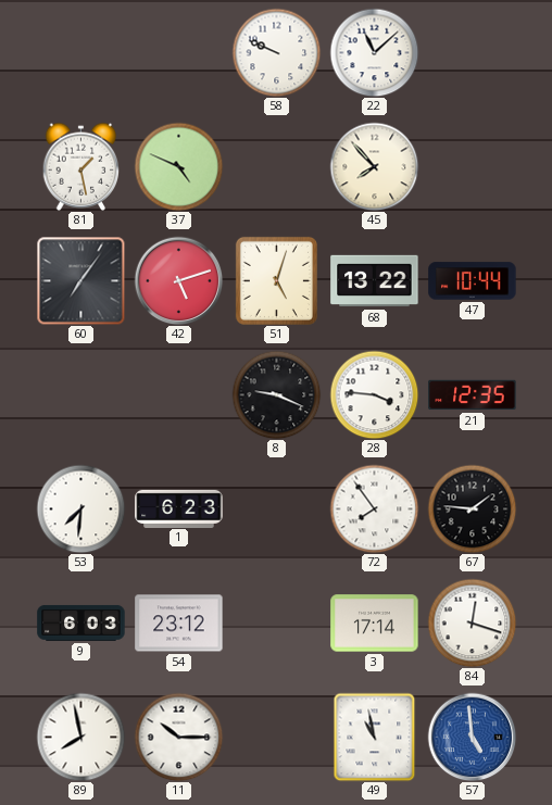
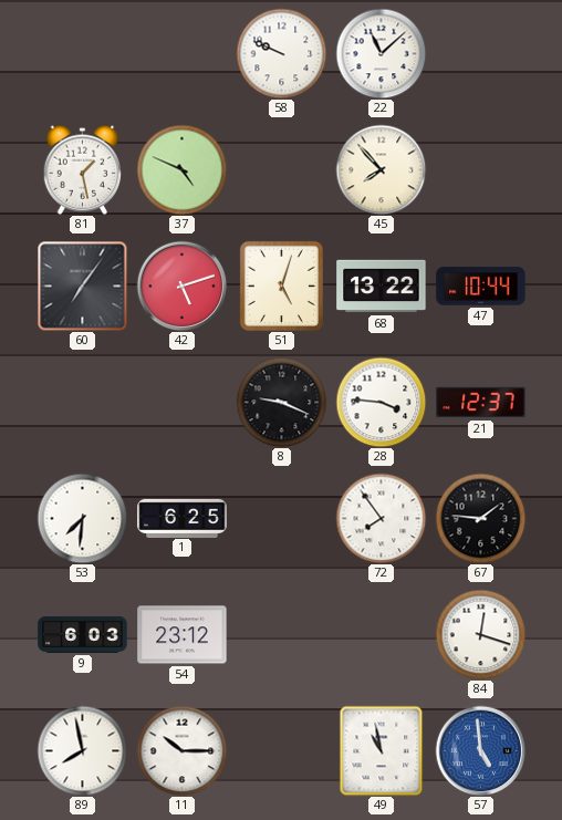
21: 12:35 -> 12:37
1: 6:23 -> 6:25
3: 17:14 -> none
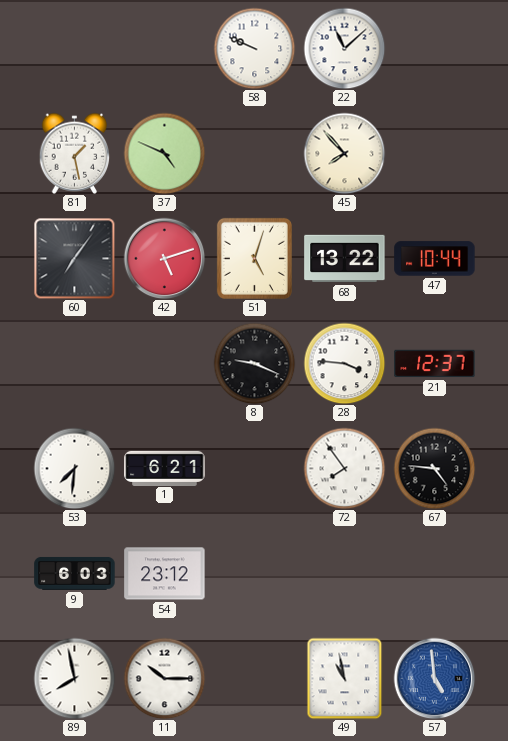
1: 6:25 -> 6:21
67: 1:46 -> 4:46
84: 12:18 -> none
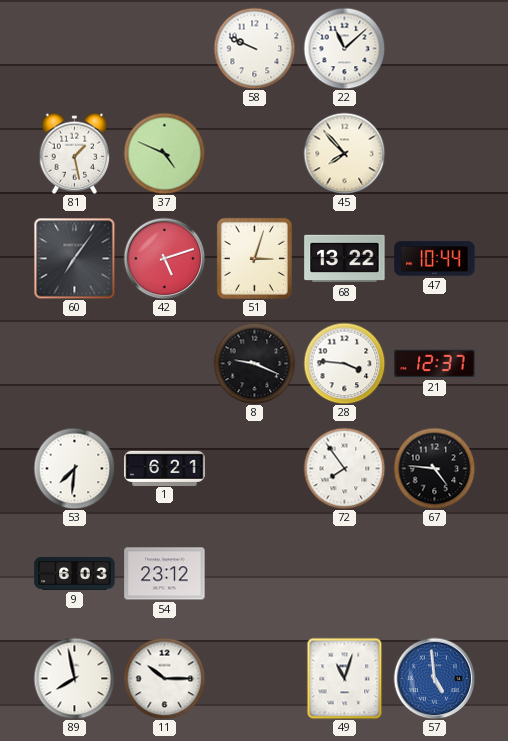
51: 5:03 -> 3:03
49: 10:58 -> 11:03
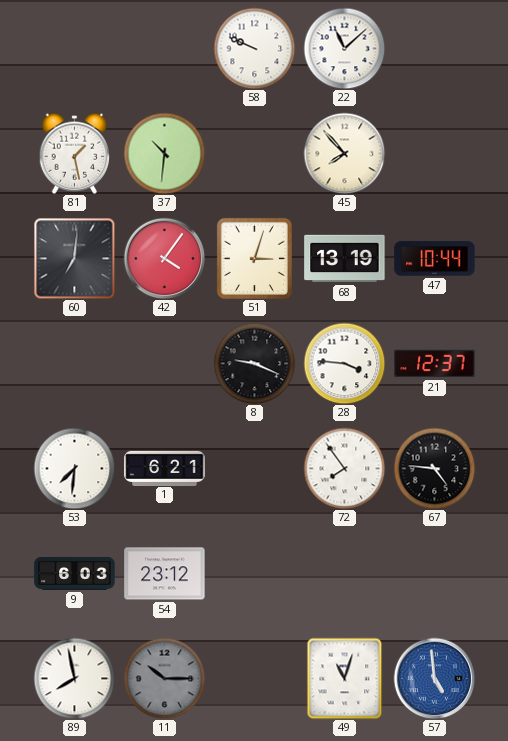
37: 4:49 -> 10:31
60: 7:06 -> 7:01
42: 5:12 -> 4:06
68: 13:22 -> 13:19
11 dial: white -> grey
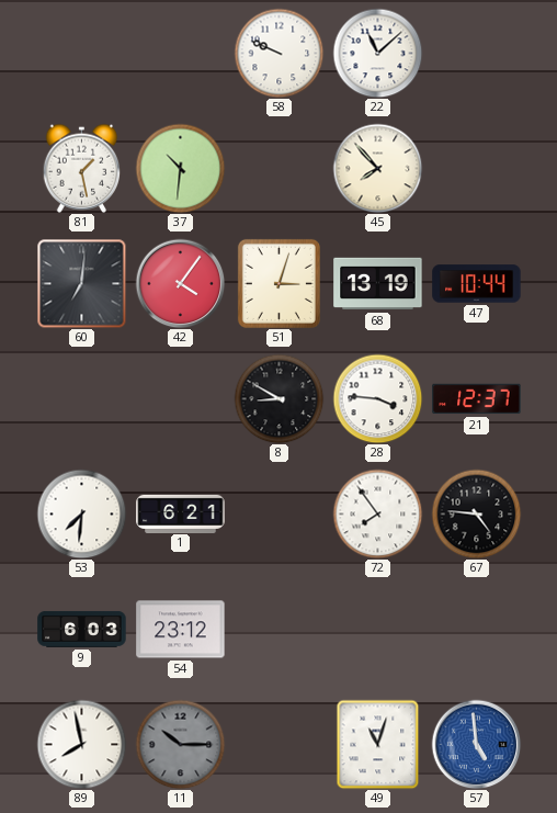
8: 9:19 -> 8:50
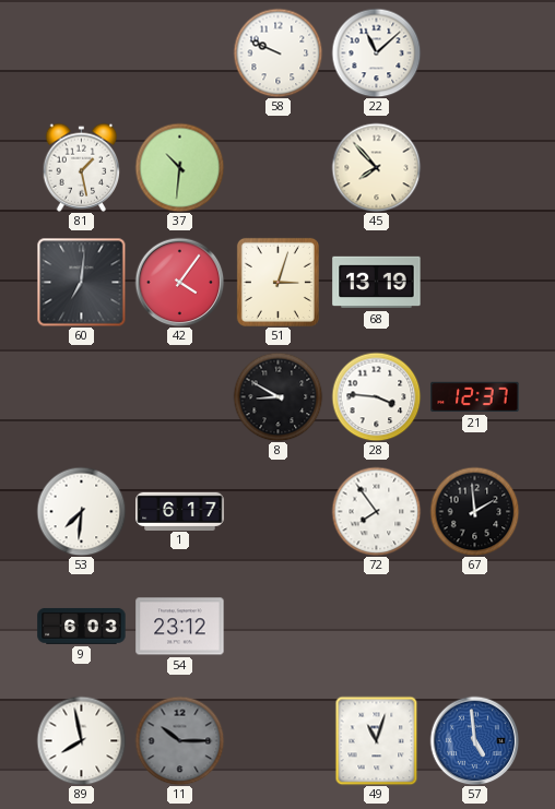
47: 10:44 -> none
1: 6:21 -> 6:17
67: 4:46 -> 1:59
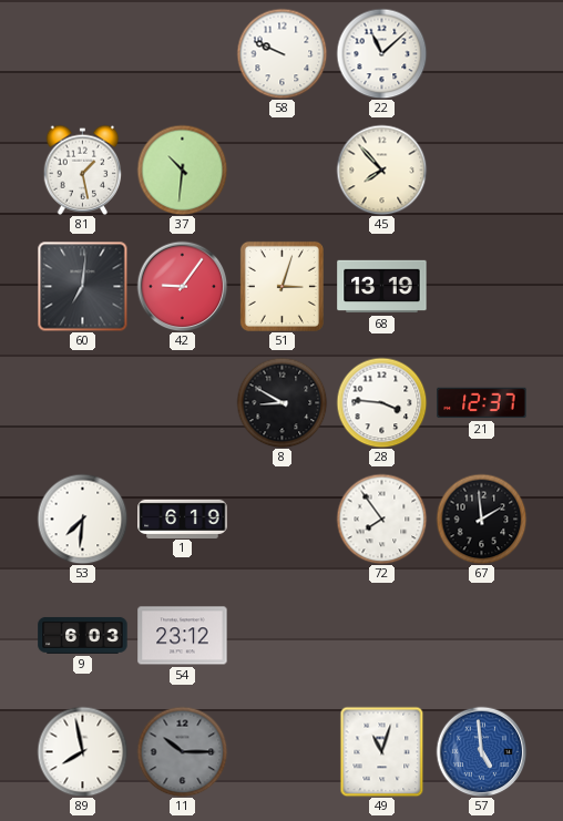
42: 4:06 -> 9:06
1: 6:17 -> 6:19
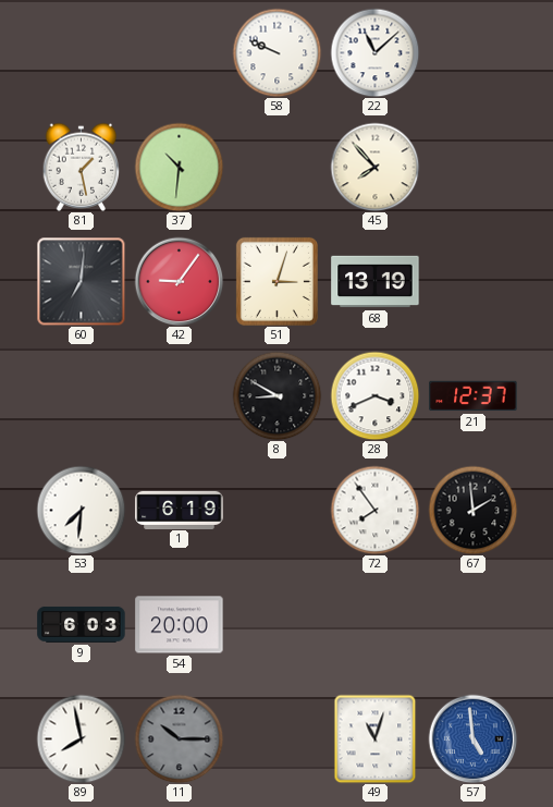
28: 3:46 -> 3:41
54: 23:12 -> 20:00
